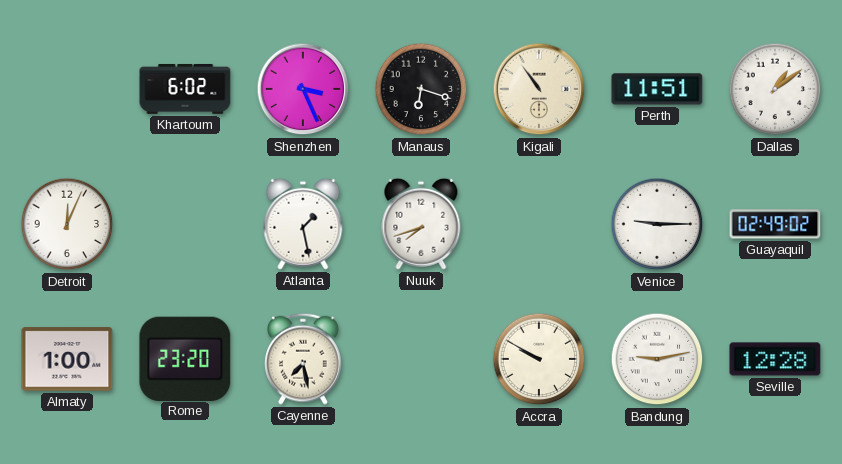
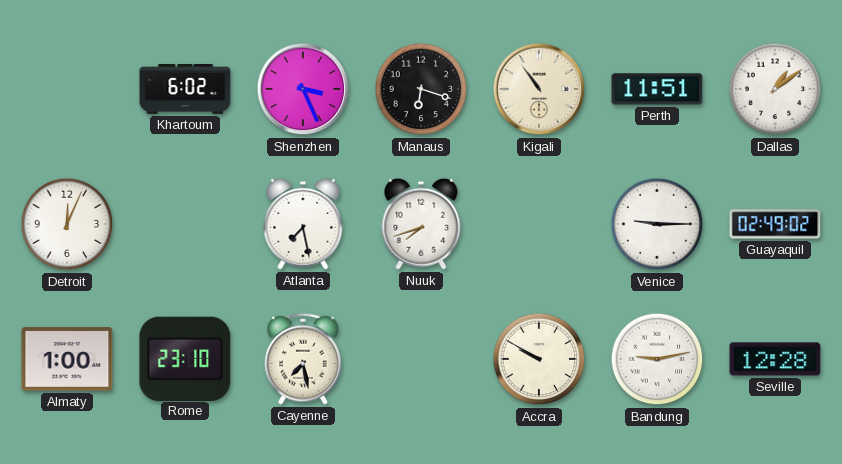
Atlanta: 1:28 -> 7:28
Rome: 23:20 -> 23:10
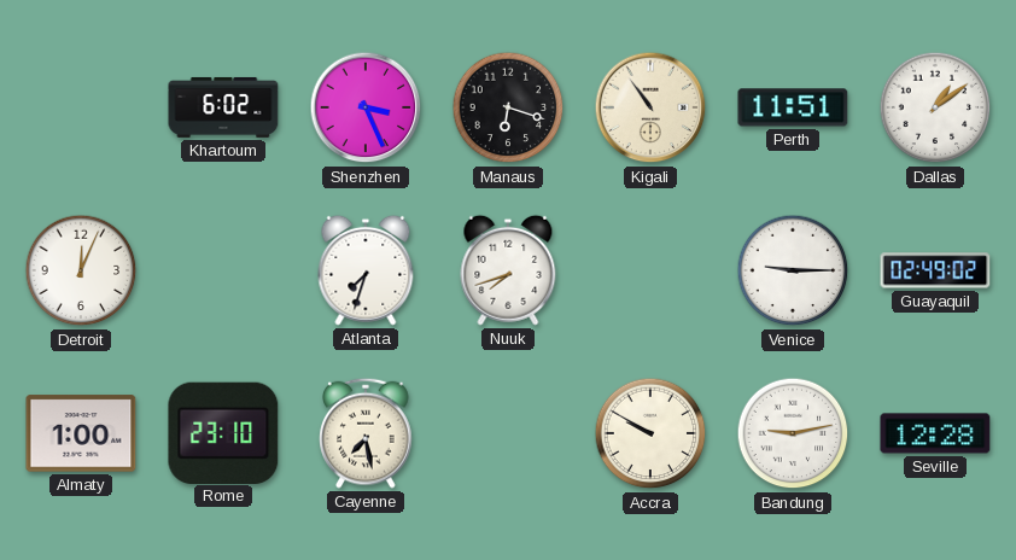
Atlanta: 7:28 -> 7:33
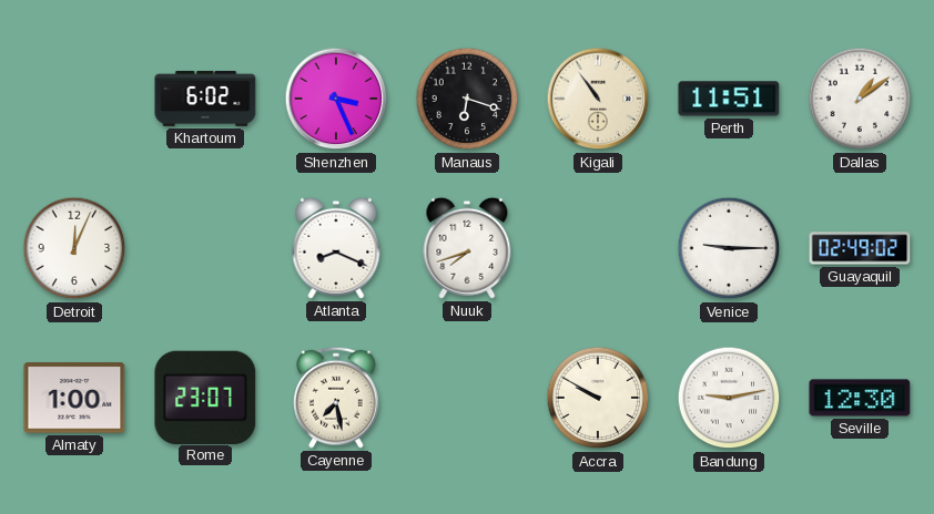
Atlanta: 7:33 -> 8:19
Rome: 23:10 -> 23:07
Seville: 12:28 -> 12:30
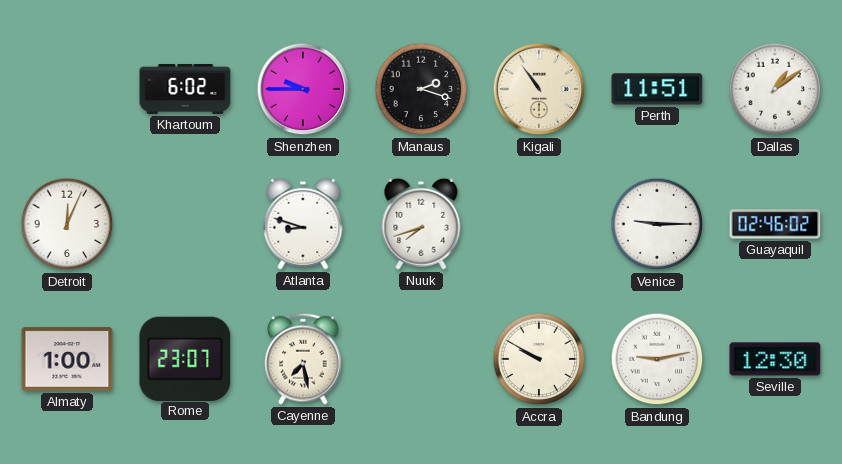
Shenzhen: 3:26 -> 9:45
Manaus: 6:18 -> 2:18
Atlanta: 8:19 -> 8:48
Guayaquil: 02:49 -> 02:46
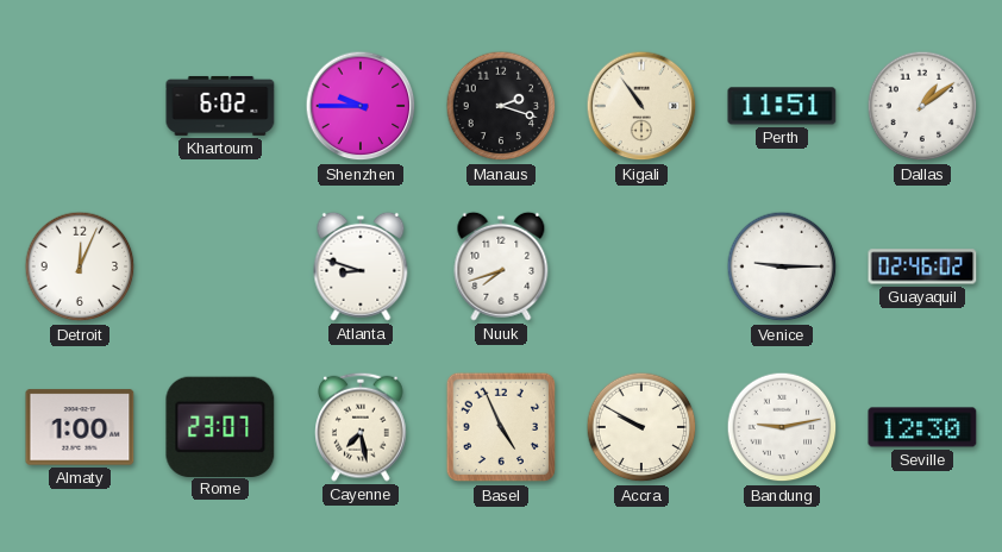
Basel: none -> 4:56
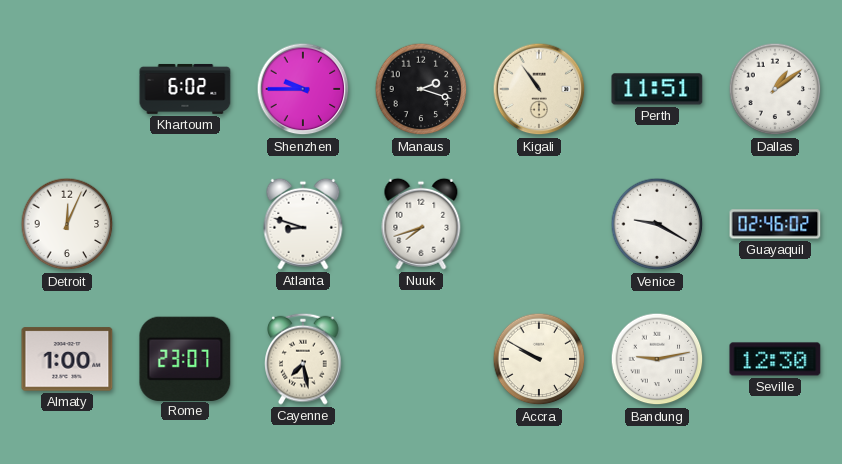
Venice: 9:15 -> 9:20
Basel: 4:56 -> none
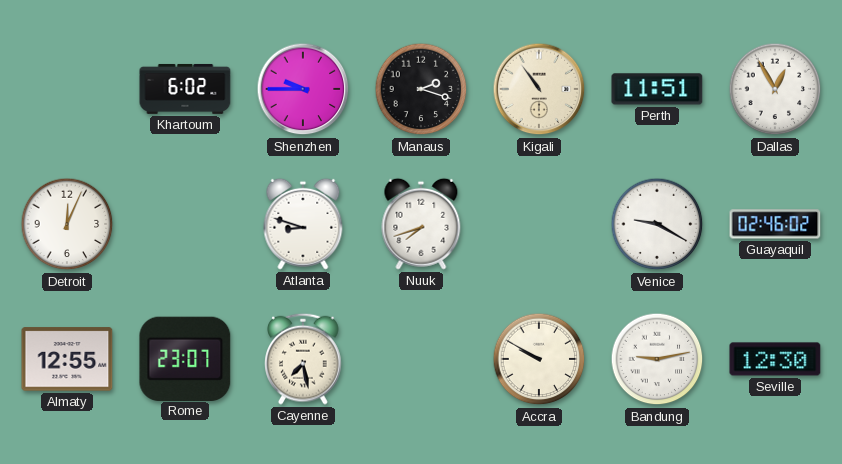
Dallas: 1:09 -> 12:55
Almaty: 1:00 -> 12:55
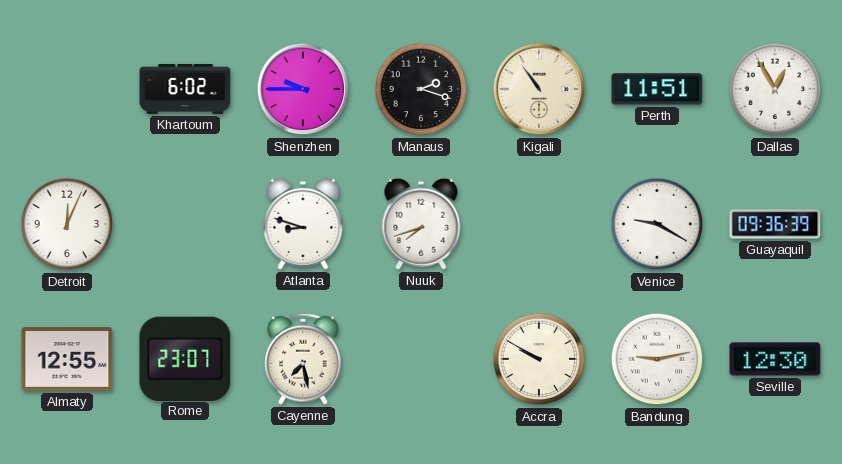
Guayaquil: 02:46 -> 09:36
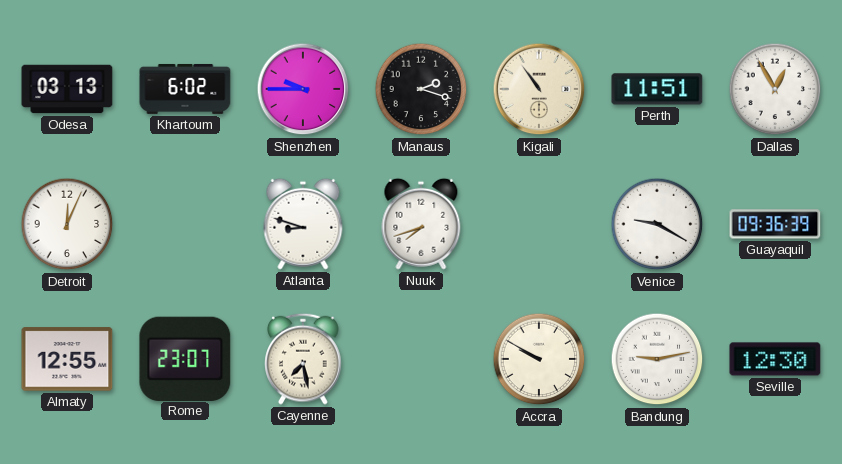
Odesa: none -> 03:13
